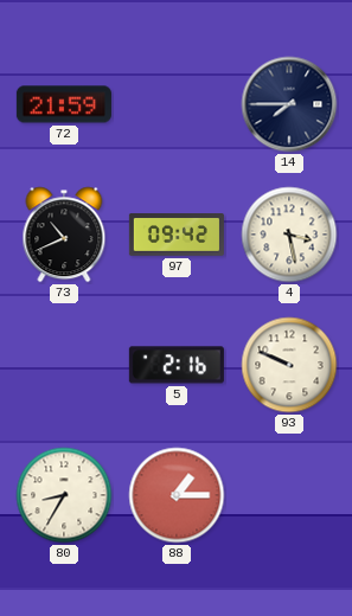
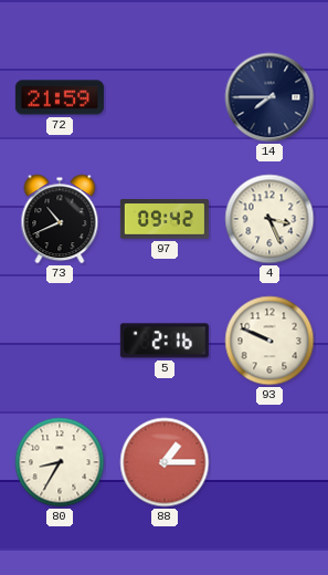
4: 3:28 -> 3:26
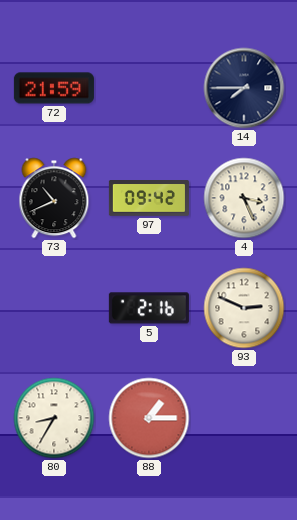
93: 9:49 -> 2:49
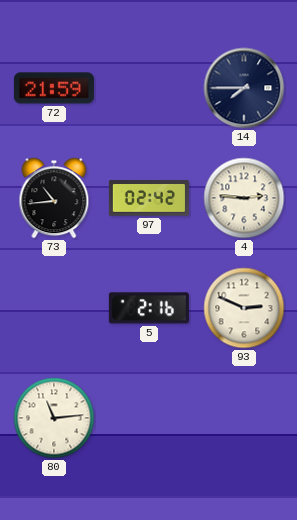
73: 10:41 -> 10:44
97: 09:42 -> 02:42
4: 3:26 -> 2:46
80: 8:35 -> 11:14
88: 1:15 -> none
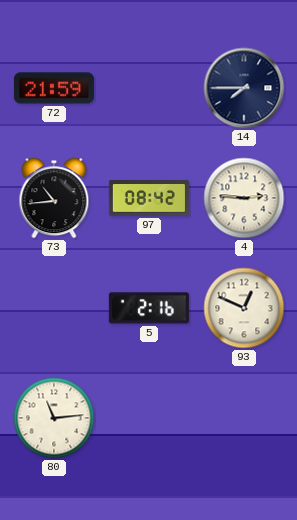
97: 02:42 -> 08:42
93: 2:49 -> 12:49
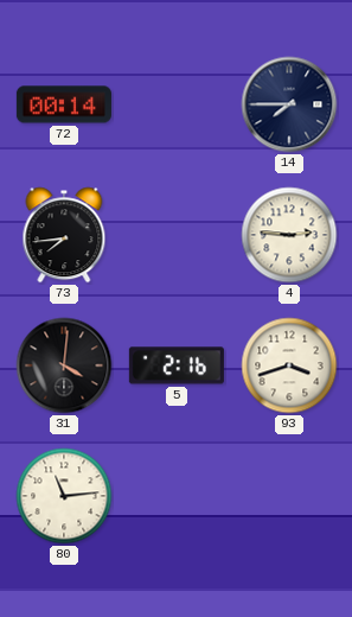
72: 21:59 -> 00:14
73: 10:44 -> 7:44
97: 08:42 -> none
31: none -> 4:01
93: 12:49 -> 3:42
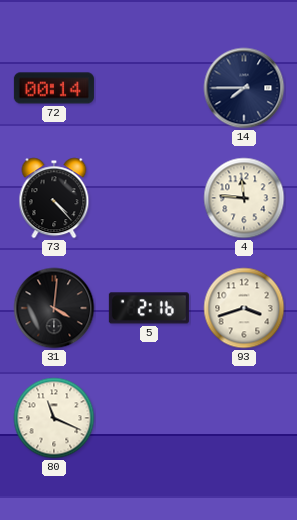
73: 7:44 -> 4:23
4: 2:46 -> 11:46
80: 11:14 -> 11:19
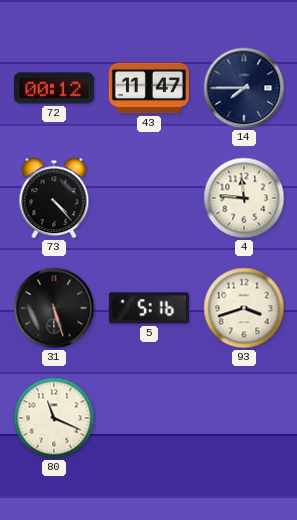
72: 00:14 -> 00:12
43: none -> 11:47
31: 4:01 -> 5:27
5: 2:16 -> 5:16
